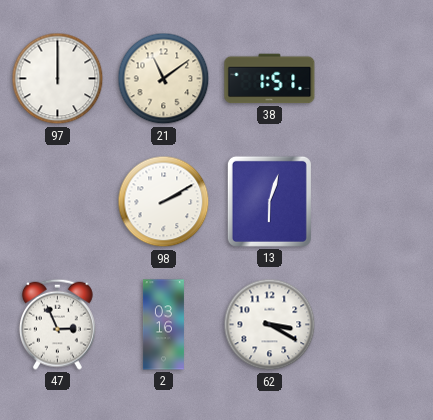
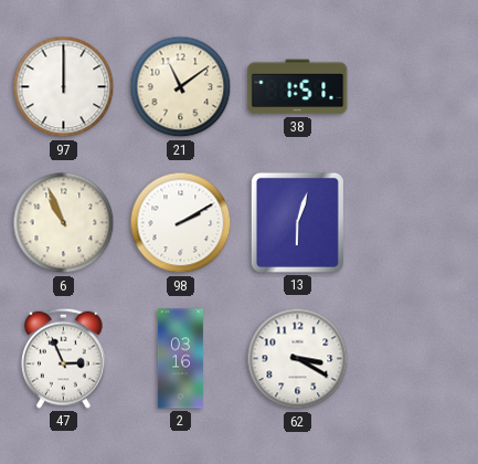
6: none -> 10:56
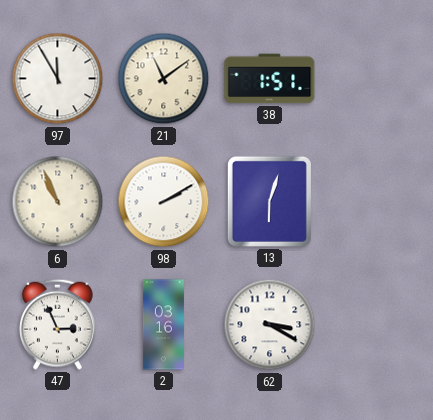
97: 12:00 -> 11:55
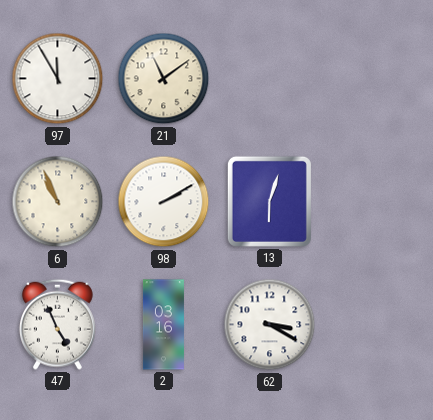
38: 1:51 -> none
47: 2:56 -> 4:56
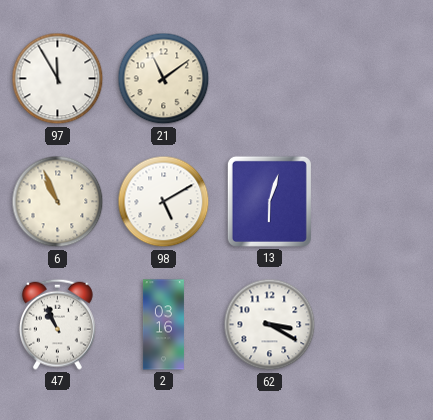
98: 2:10 -> 5:10
47: 4:56 -> 10:56
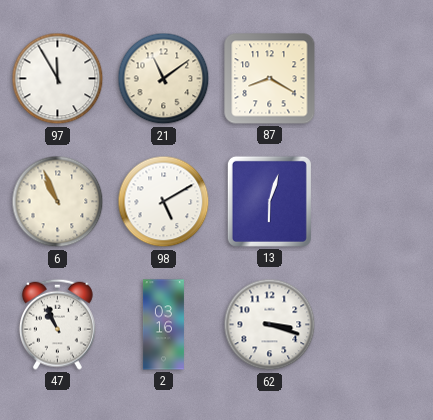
87: none -> 8:20
62: 3:20 -> 3:18
